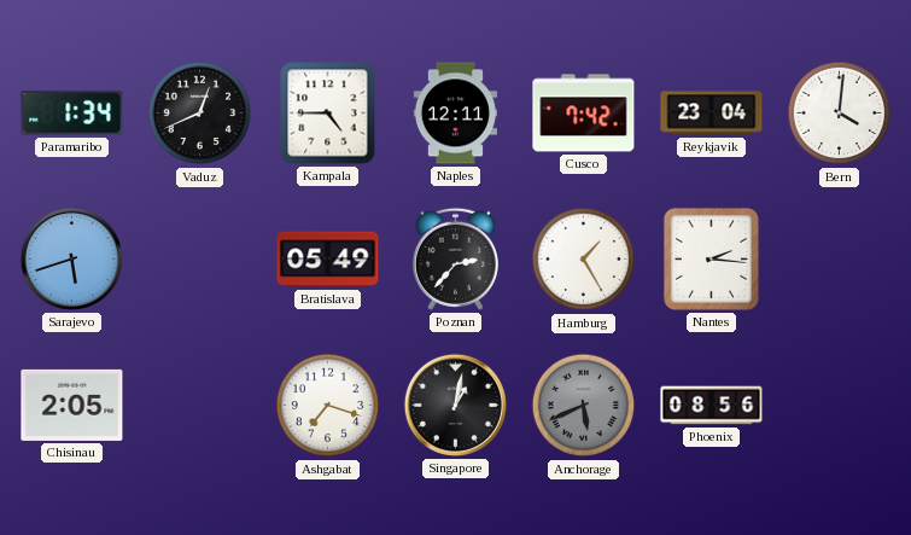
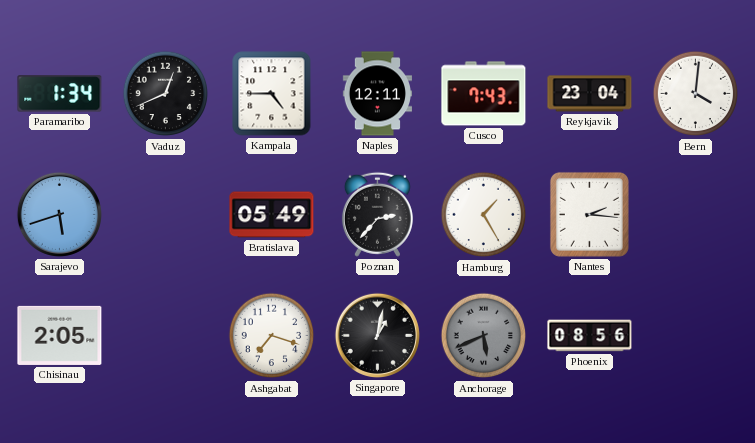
Cusco: 7:42 -> 7:43
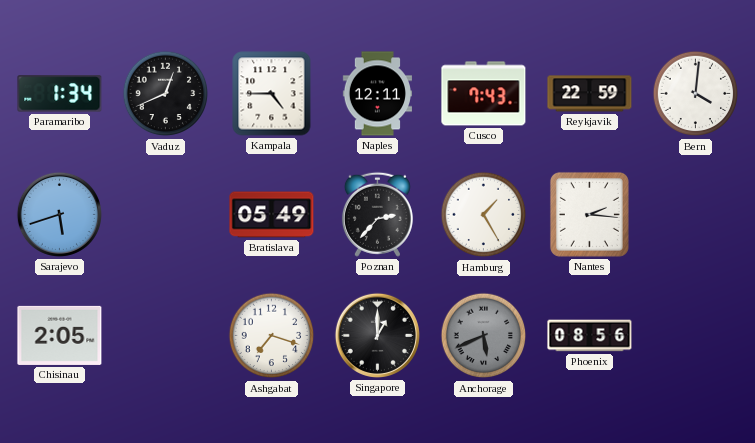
Reykjavik: 23:04 -> 22:59
Singapore: 1:02 -> 1:00
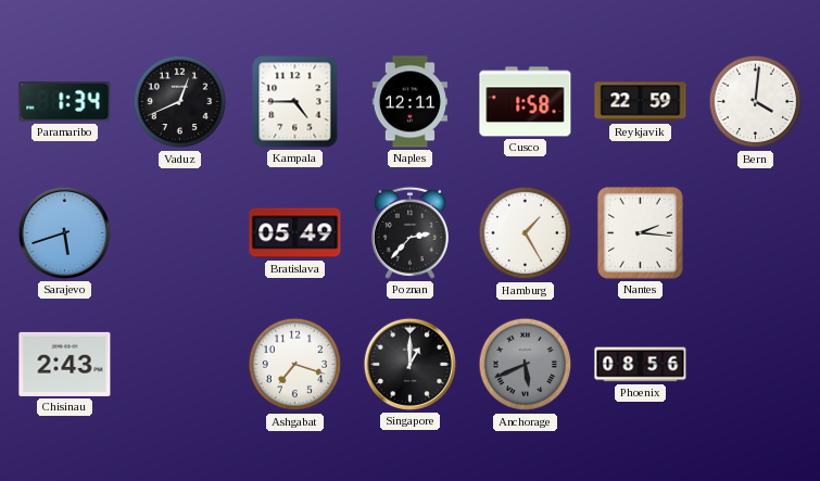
Cusco: 7:43 -> 1:58
Chisinau: 2:05 -> 2:43
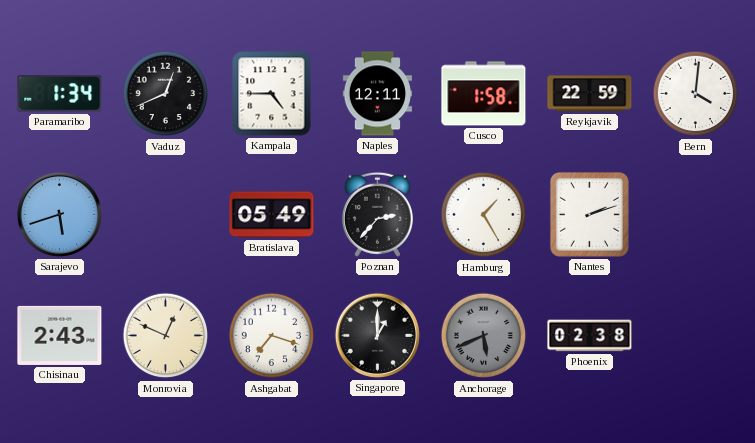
Nantes: 2:16 -> 2:12
Monrovia: none -> 12:49
Phoenix: 08:56 -> 02:38
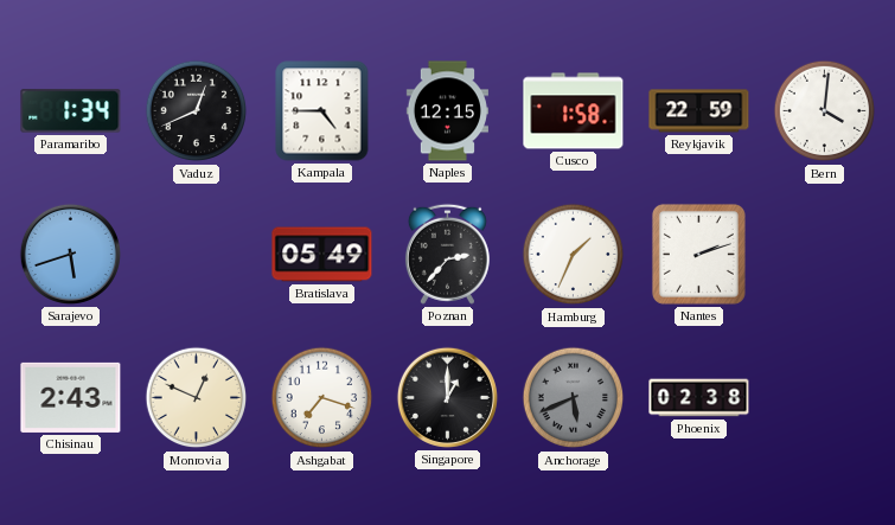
Naples: 12:11 -> 12:15
Hamburg: 1:25 -> 1:34
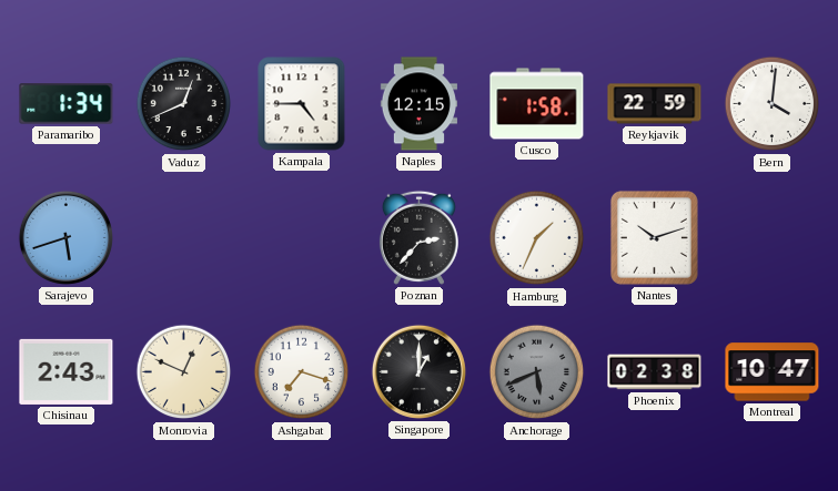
Bratislava: 05:49 -> none
Nantes: 2:12 -> 10:12
Montreal: none -> 10:47
